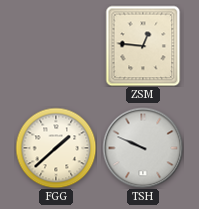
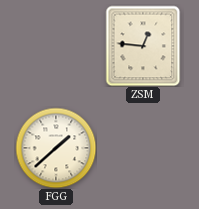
TSH: 9:49 -> none
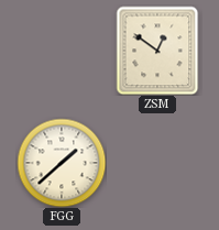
ZSM: 12:46 -> 12:51
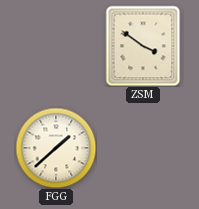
ZSM: 12:51 -> 3:51
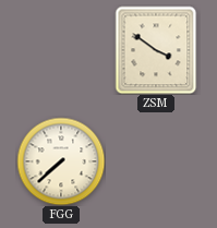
FGG: 1:38 -> 7:38
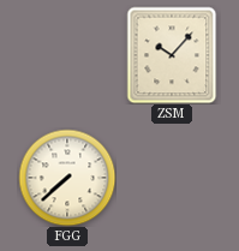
ZSM: 3:51 -> 10:07
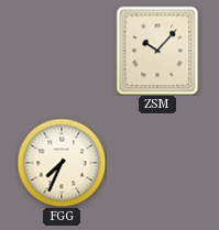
FGG: 7:38 -> 7:34
